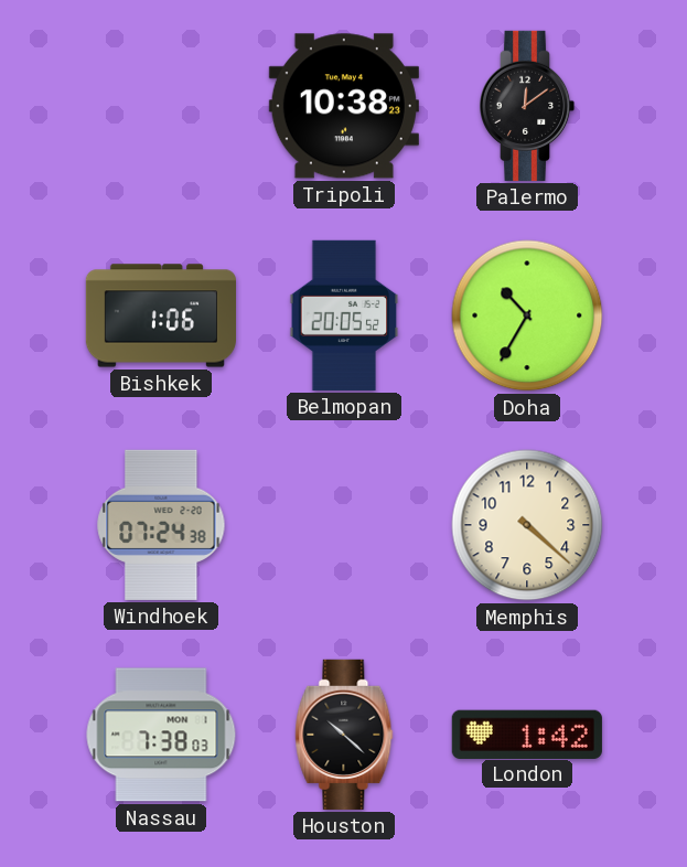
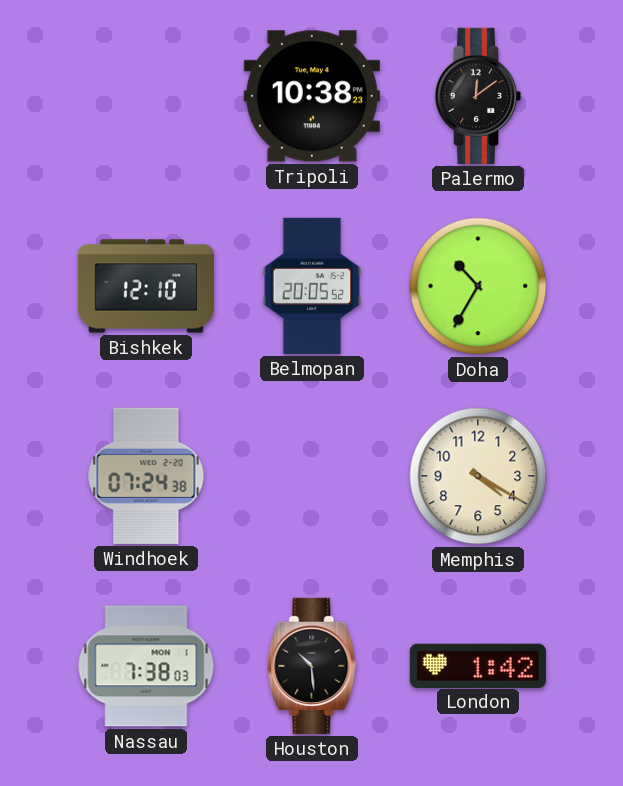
Bishkek: 1:06 -> 12:10
Memphis: 4:22 -> 4:20
Houston: 10:22 -> 10:29
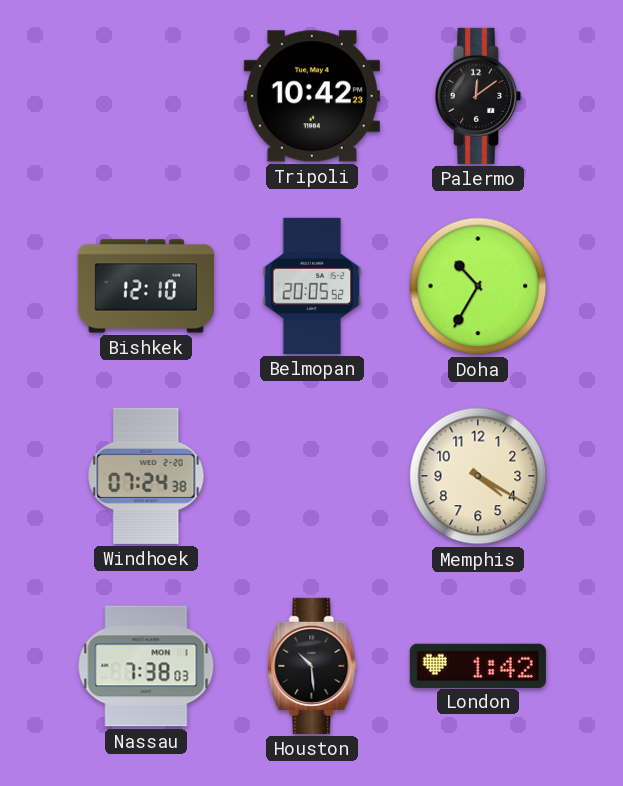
Tripoli: 10:38 -> 10:42
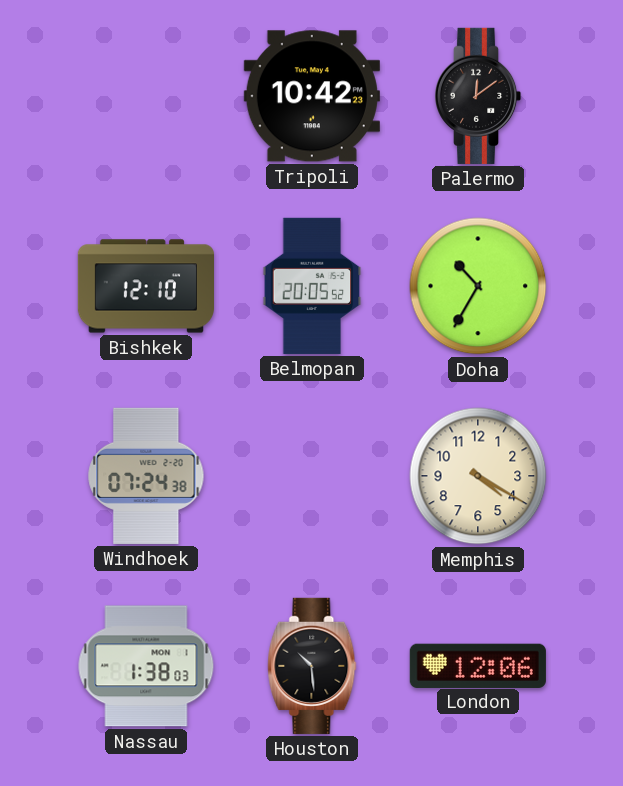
Nassau: 7:38 -> 1:38
London: 1:42 -> 12:06
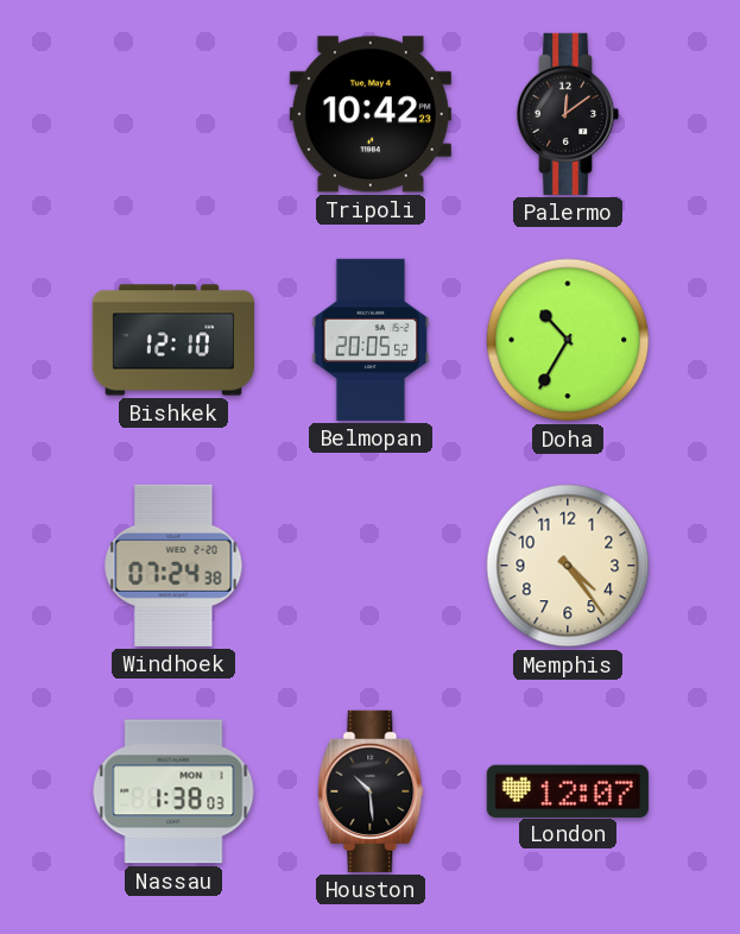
Memphis: 4:20 -> 4:24
London: 12:06 -> 12:07
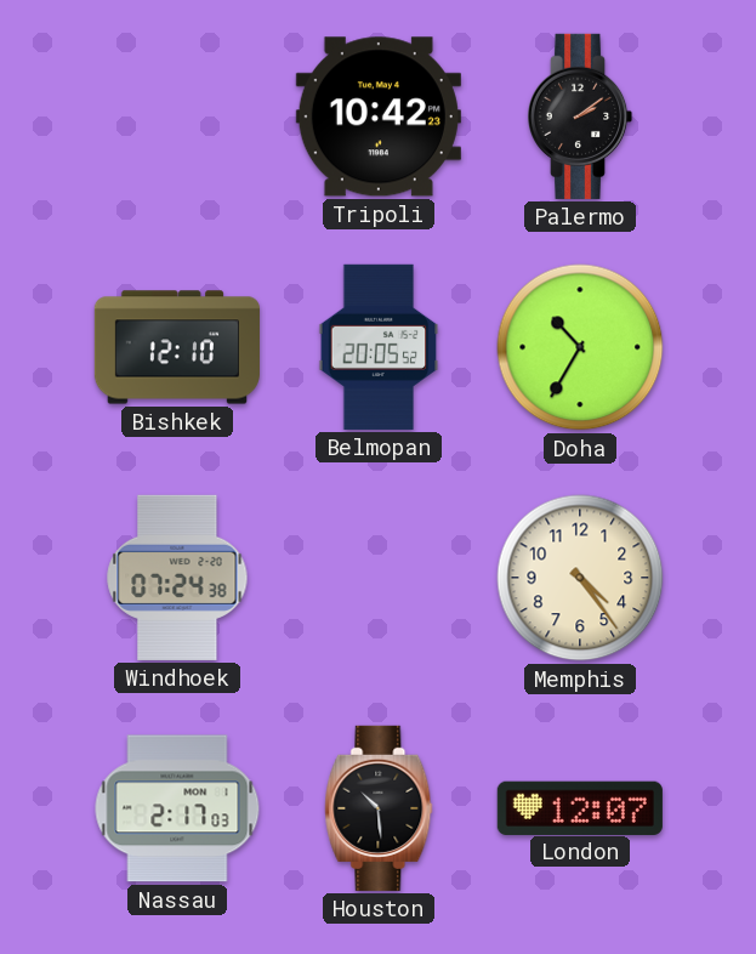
Palermo: 12:09 -> 2:09
Nassau: 1:38 -> 2:17
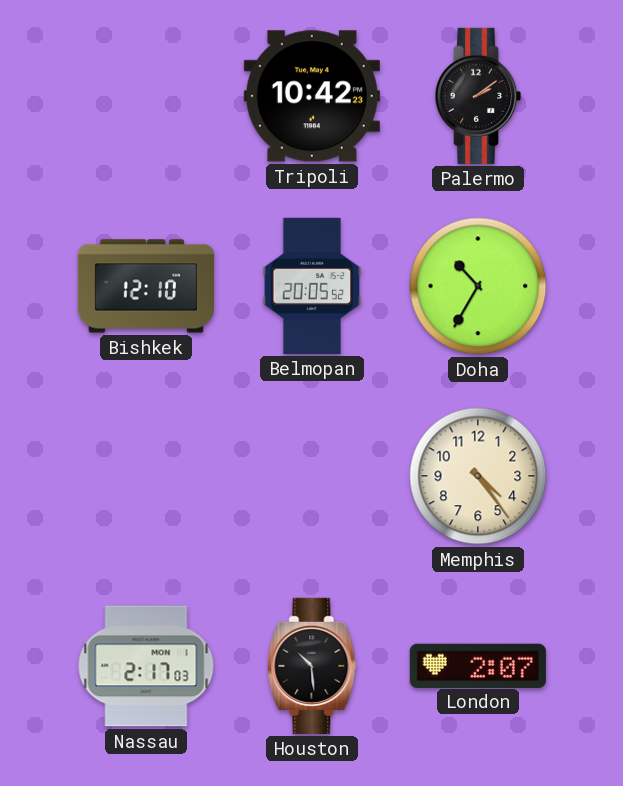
Windhoek: 07:24 -> none
London: 12:07 -> 2:07
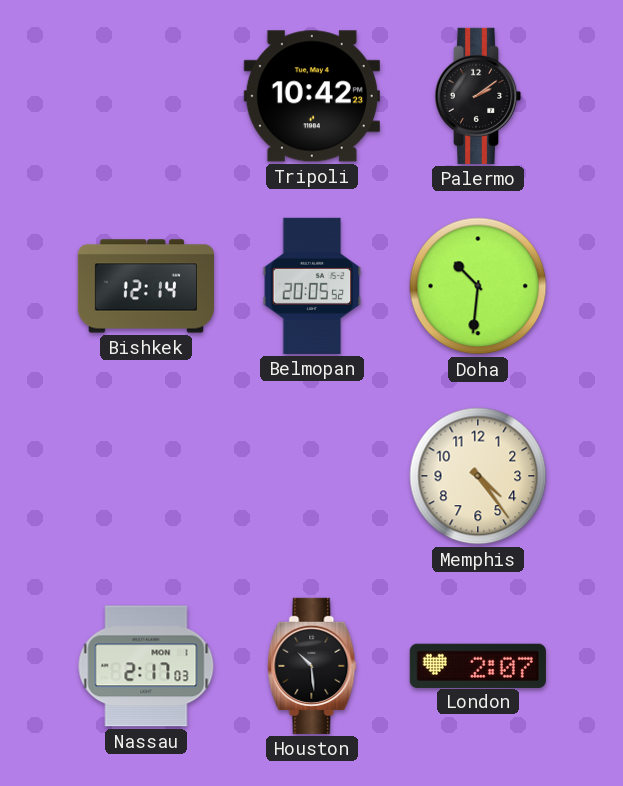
Bishkek: 12:10 -> 12:14
Doha: 10:35 -> 10:31
